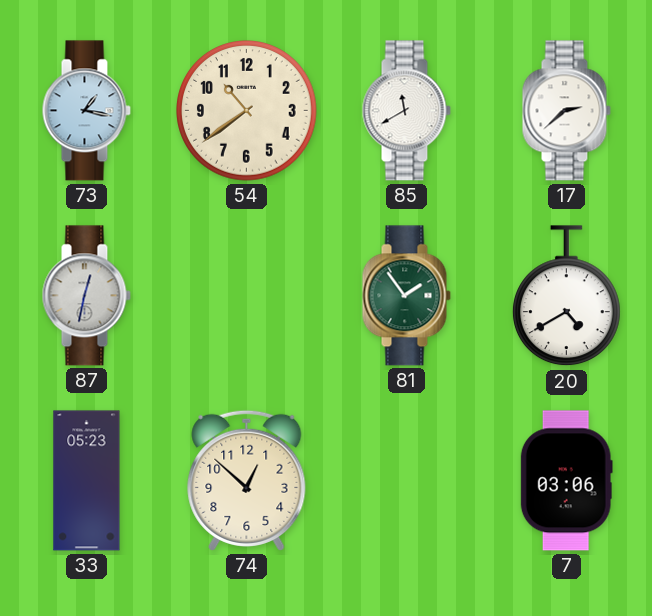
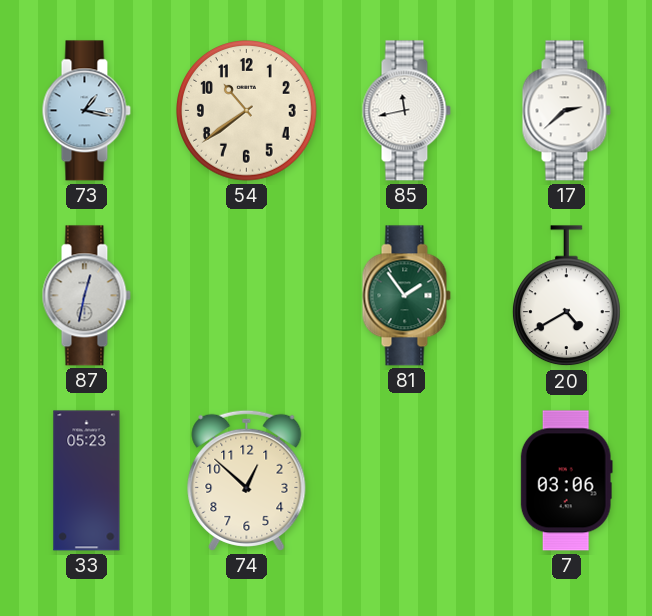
85: 11:40 -> 11:43
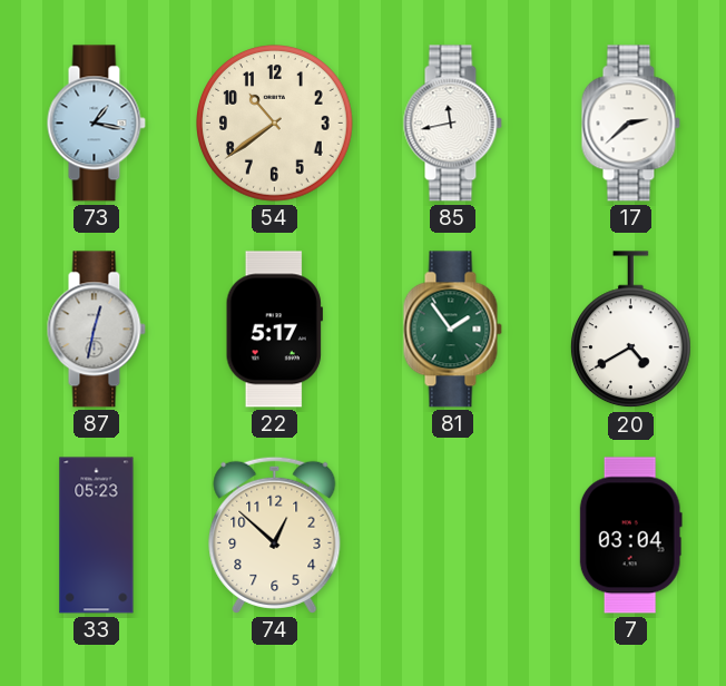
22: none -> 5:17
7: 03:06 -> 03:04
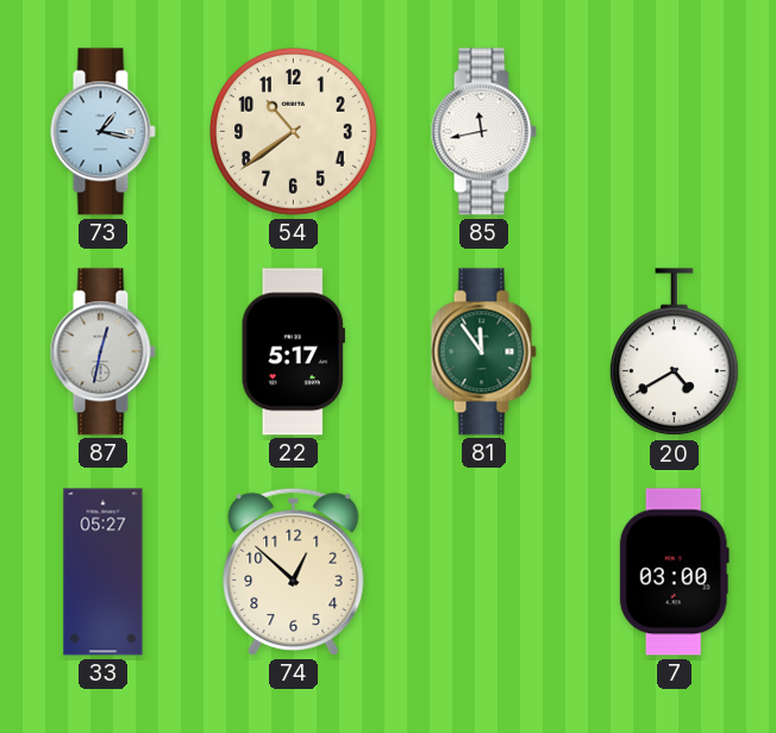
17: 2:38 -> none
81: 1:54 -> 11:54
33: 05:23 -> 05:27
7: 03:04 -> 03:00
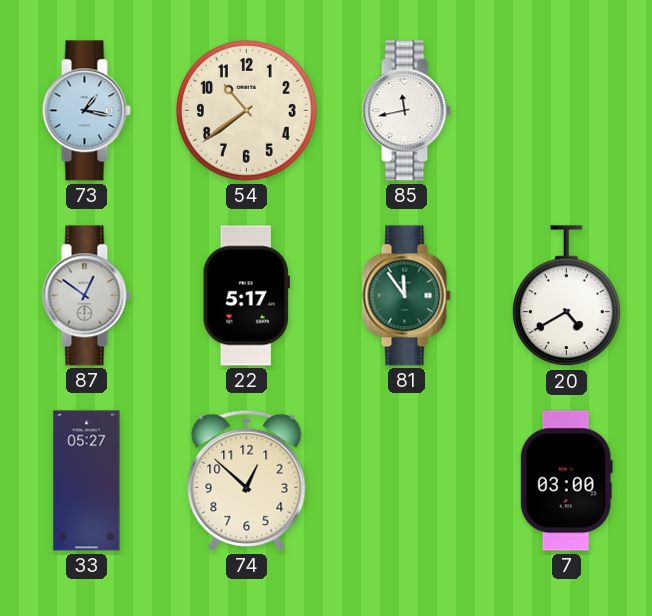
87: 12:32 -> 12:51
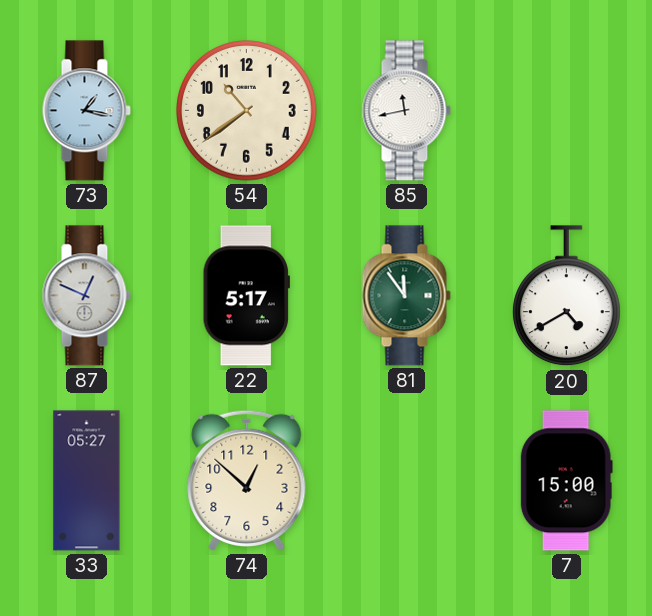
87: 12:51 -> 12:49
7: 03:00 -> 15:00
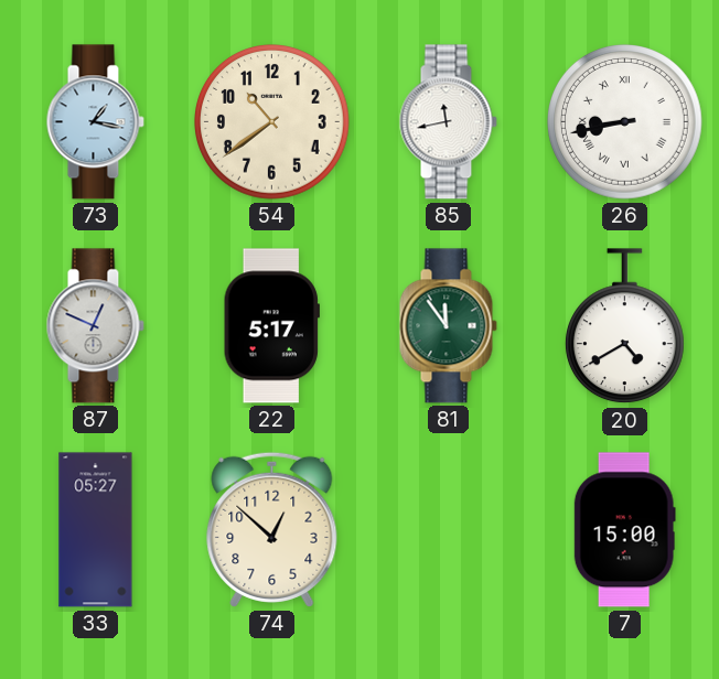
26: none -> 8:43
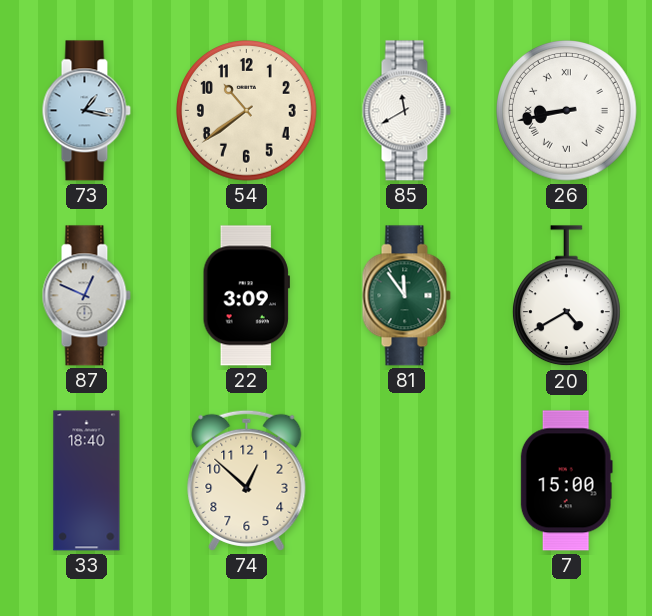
85: 11:43 -> 11:40
22: 5:17 -> 3:09
33: 05:27 -> 18:40
